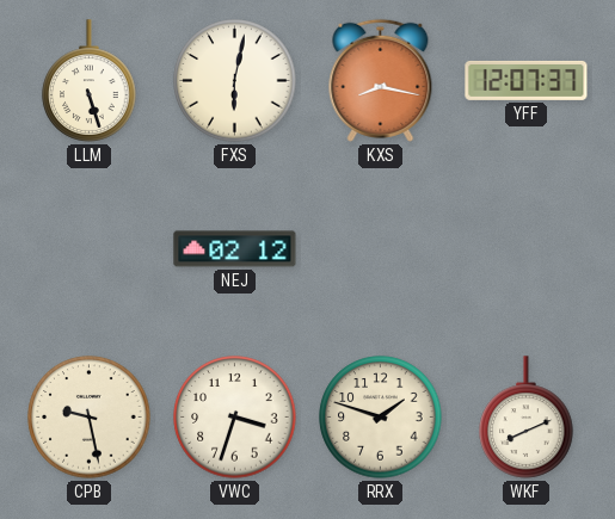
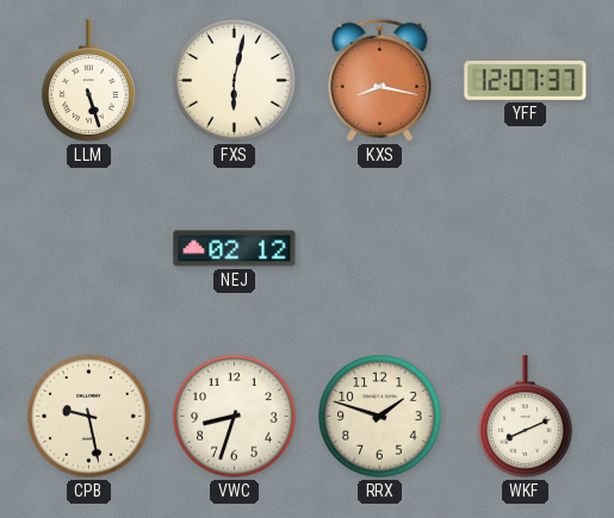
VWC: 3:33 -> 8:33
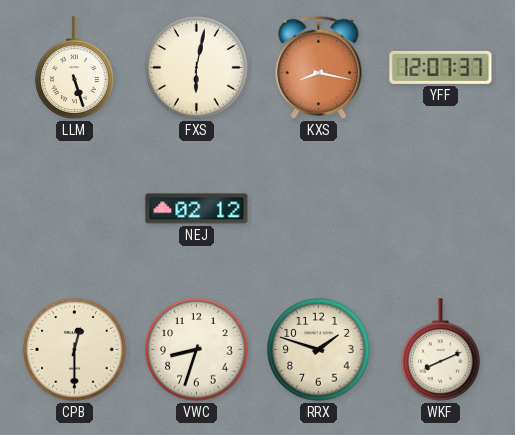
CPB: 9:28 -> 12:30
